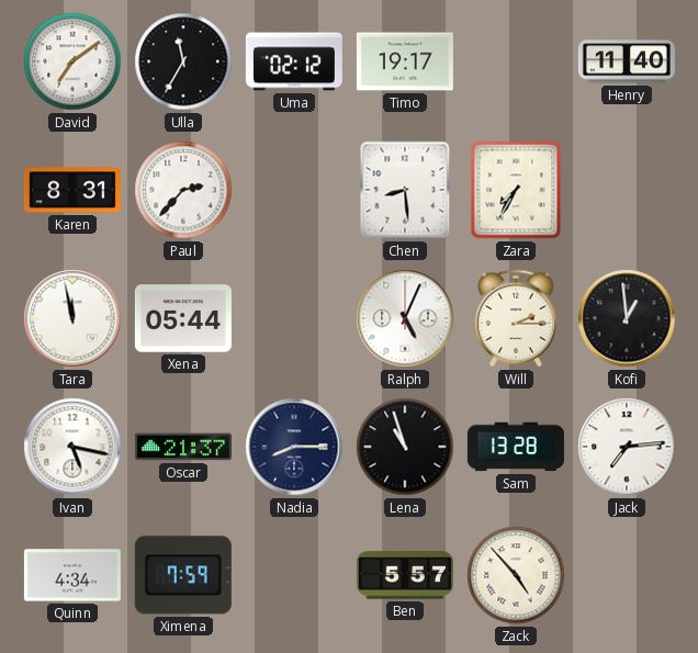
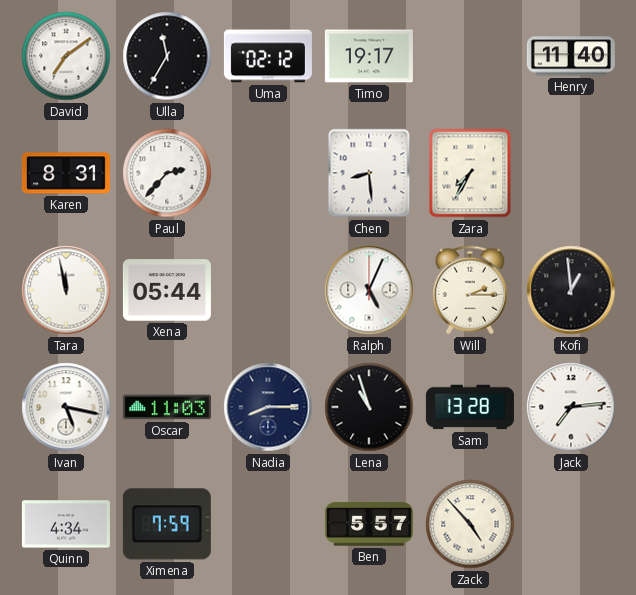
Oscar: 21:37 -> 11:03
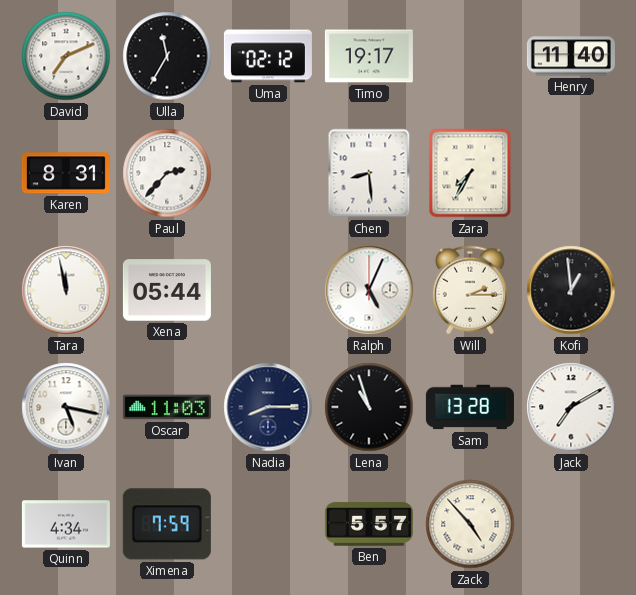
David: 7:09 -> 7:11
Jack: 7:14 -> 7:10
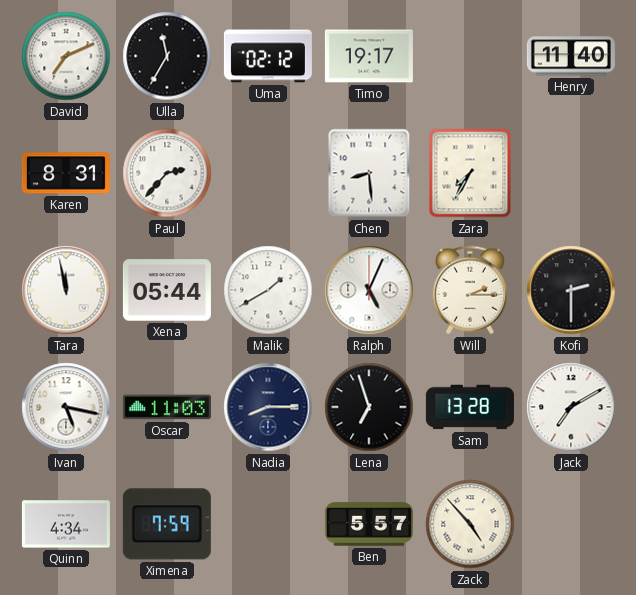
Malik: none -> 1:40
Kofi: 12:59 -> 2:30
Lena: 10:57 -> 6:57
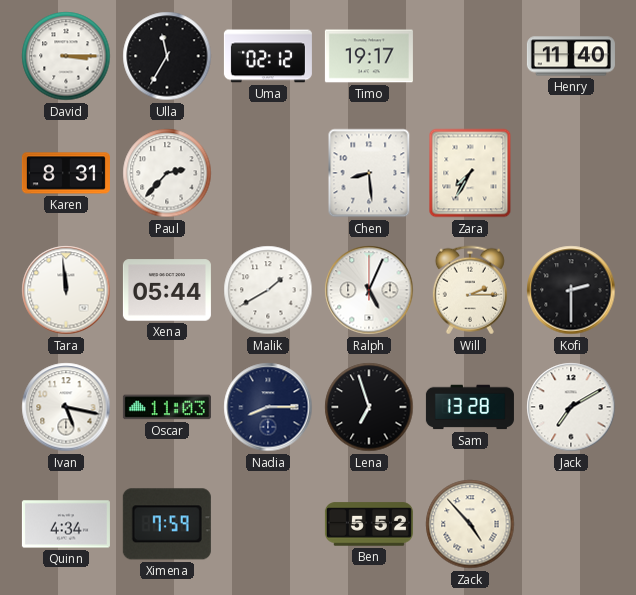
David: 7:11 -> 3:15
Tara: 11:58 -> 11:59
Ben: 5:57 -> 5:52
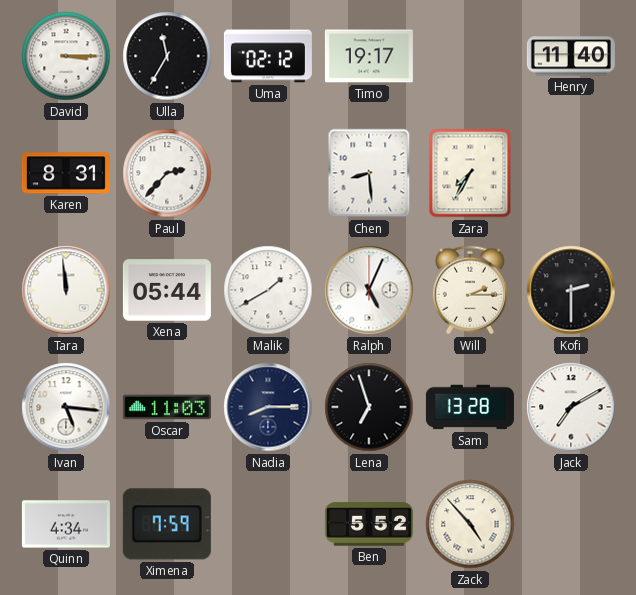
Ivan: 5:17 -> 5:16
